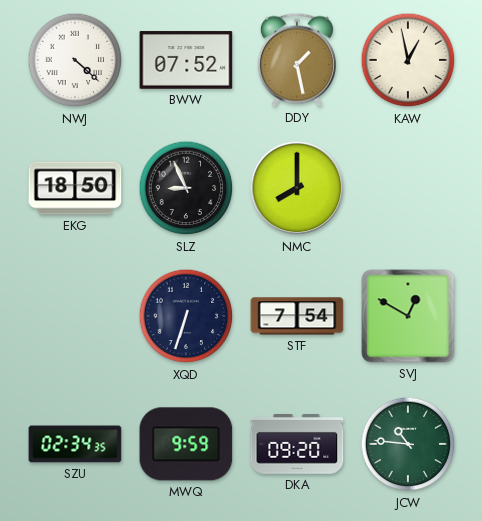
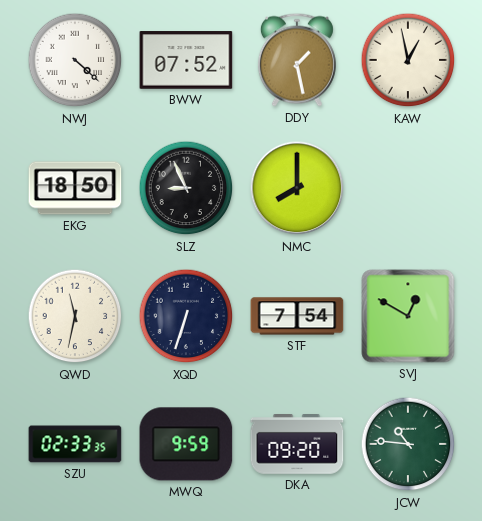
QWD: none -> 11:32
SZU: 02:34 -> 02:33
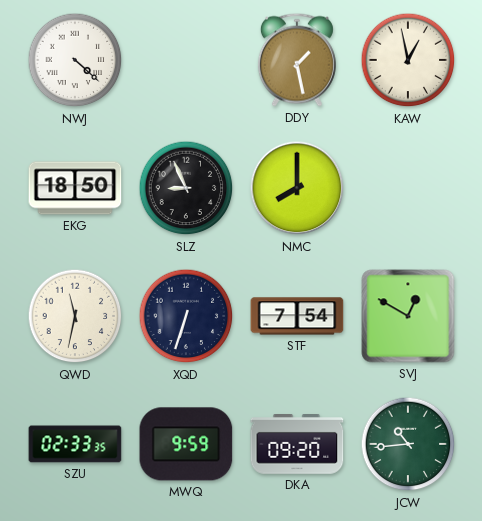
BWW: 07:52 -> none
JCW: 10:46 -> 10:44
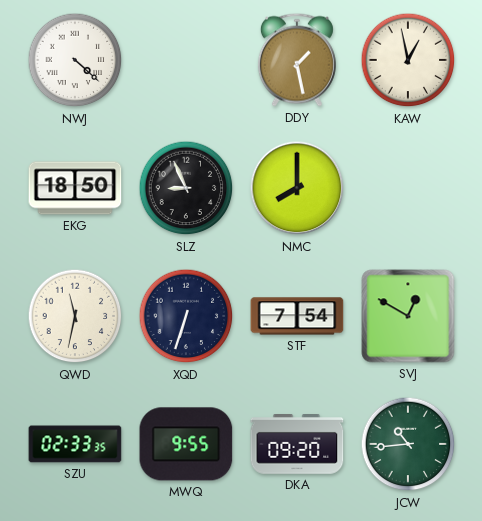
MWQ: 9:59 -> 9:55
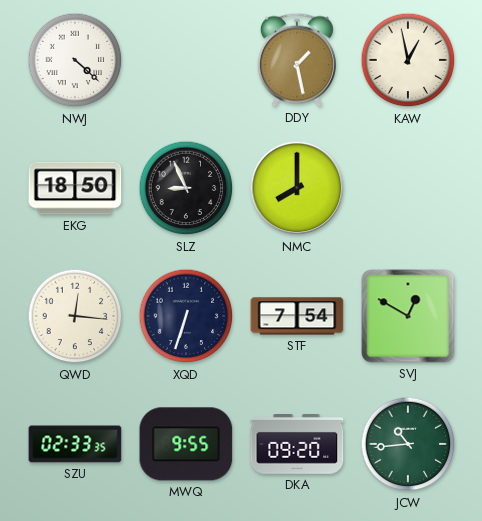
QWD: 11:32 -> 12:16
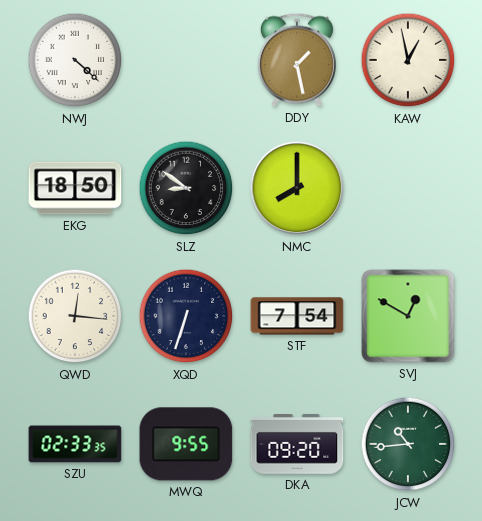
SLZ: 8:56 -> 8:51
